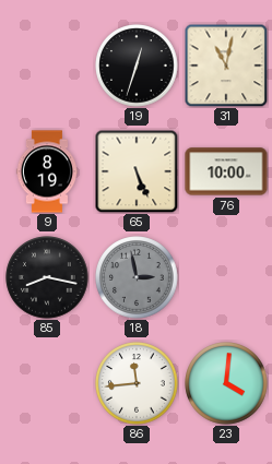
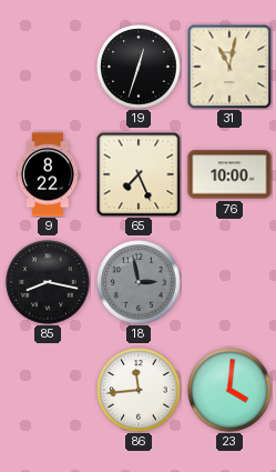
9: 8:19 -> 8:22
65: 5:26 -> 7:26
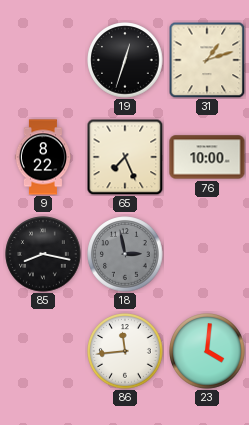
31: 11:02 -> 1:12
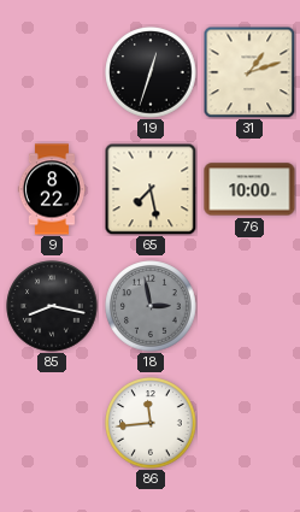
65: 7:26 -> 7:28
23: 4:01 -> none
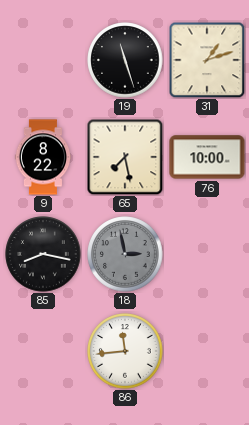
19: 12:33 -> 11:27
